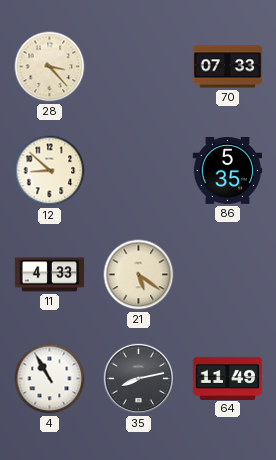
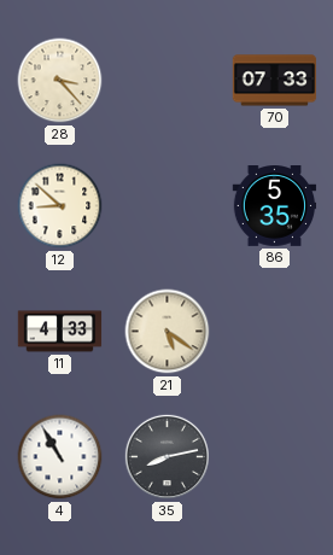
64: 11:49 -> none
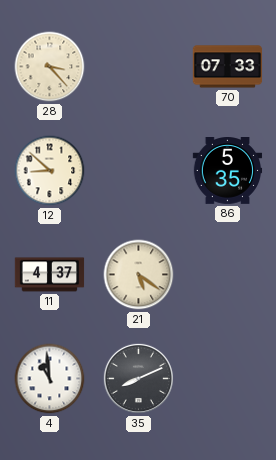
11: 4:33 -> 4:37
4: 10:55 -> 10:59
35: 8:13 -> 8:11
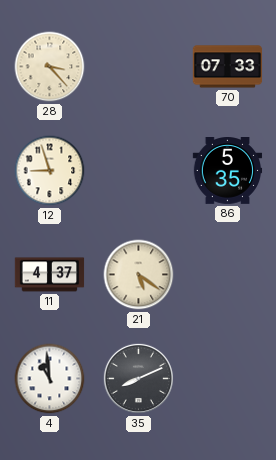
12: 8:52 -> 8:57
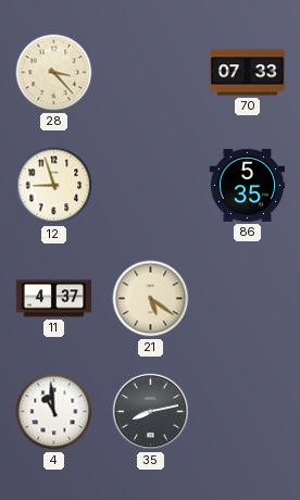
35: 8:11 -> 8:13
